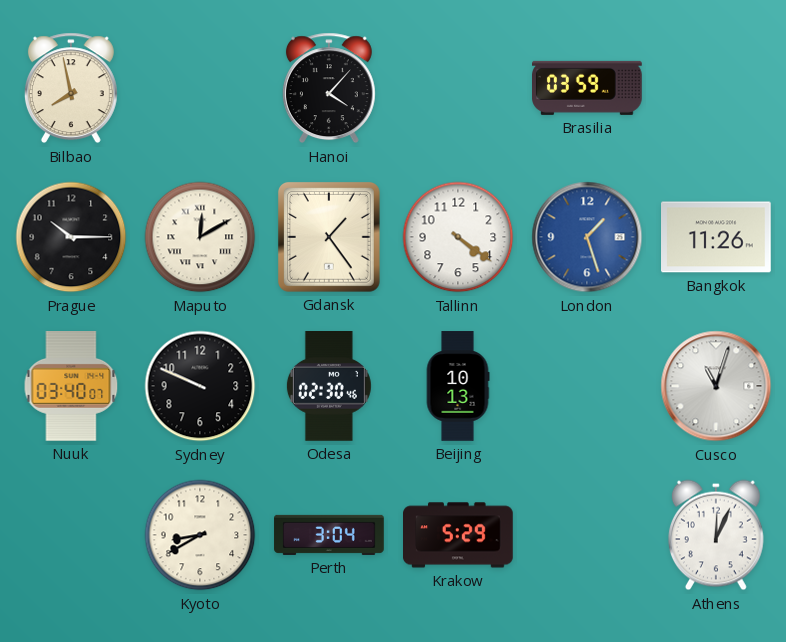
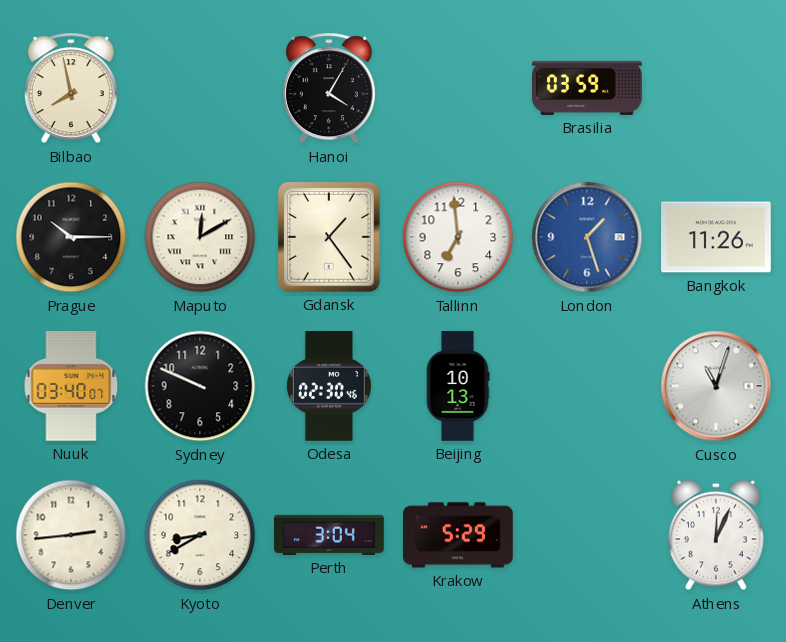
Hanoi: 4:07 -> 4:05
Tallinn: 4:21 -> 6:59
Denver: none -> 2:44
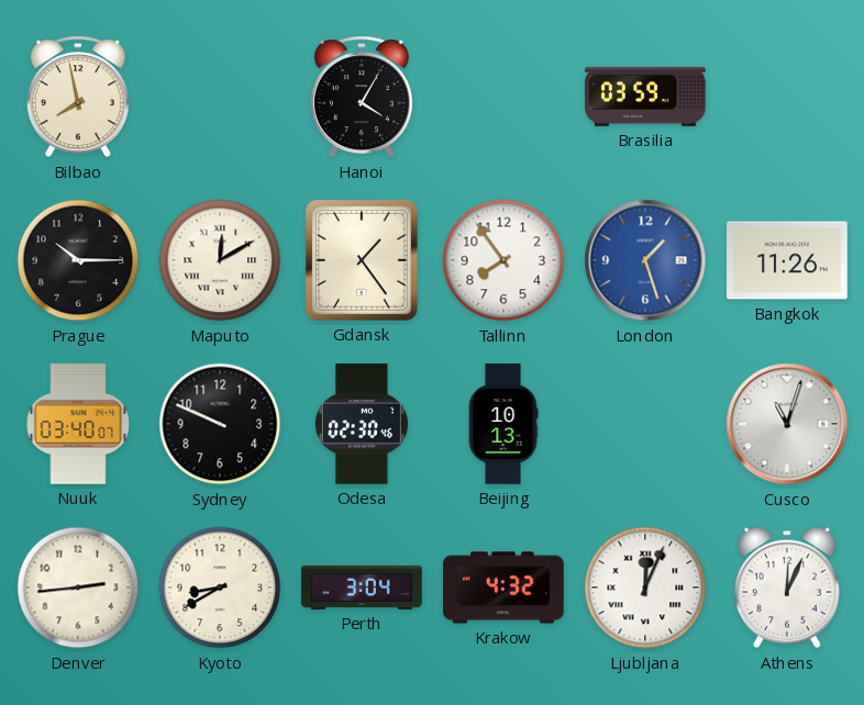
Tallinn: 6:59 -> 7:54
Krakow: 5:29 -> 4:32
Ljubljana: none -> 12:04
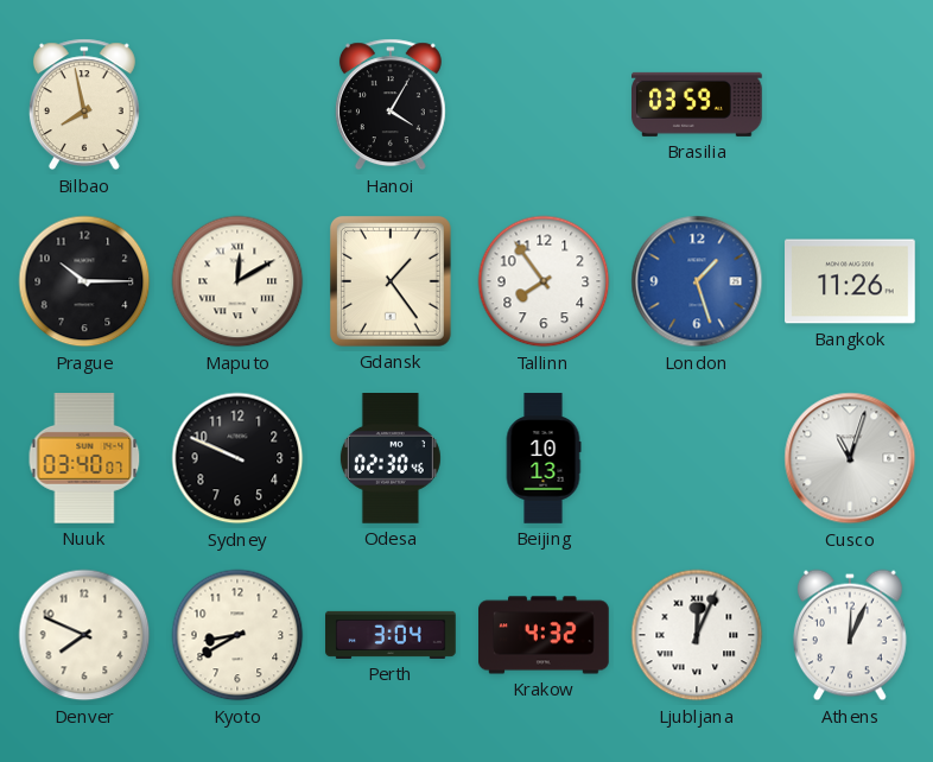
Denver: 2:44 -> 7:49
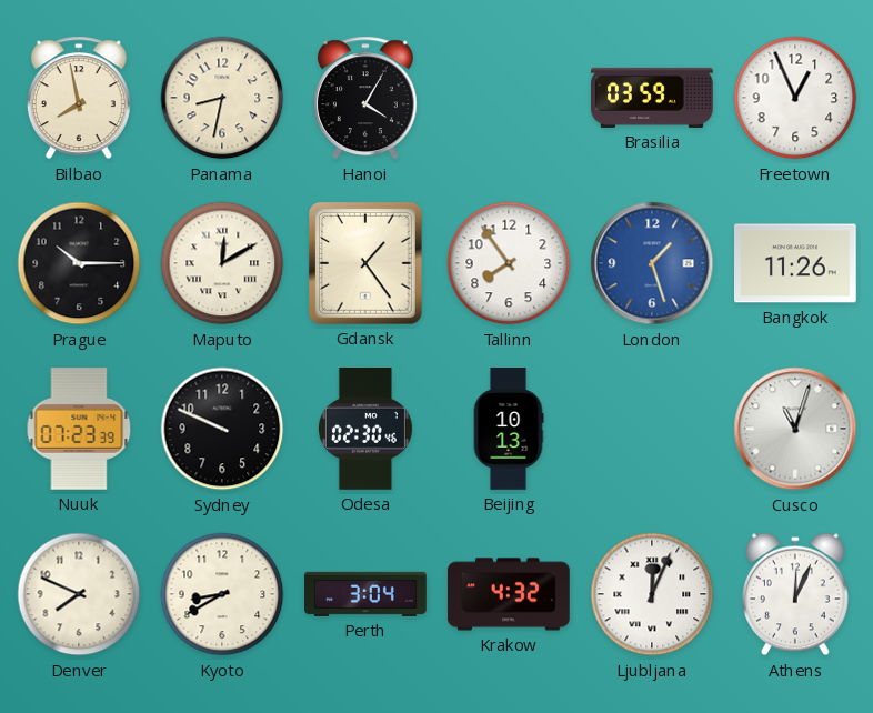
Panama: none -> 8:32
Freetown: none -> 12:56
Nuuk: 03:40 -> 07:23
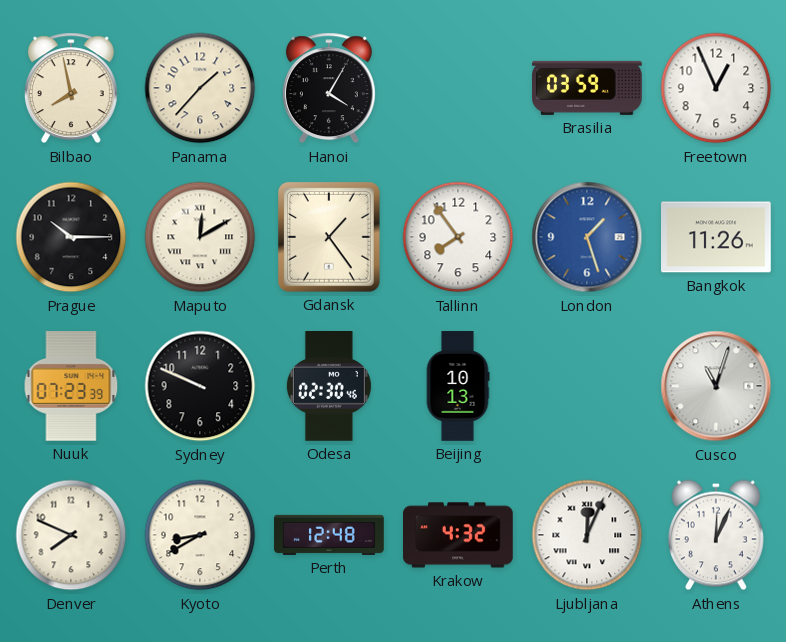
Panama: 8:32 -> 1:37
Perth: 3:04 -> 12:48
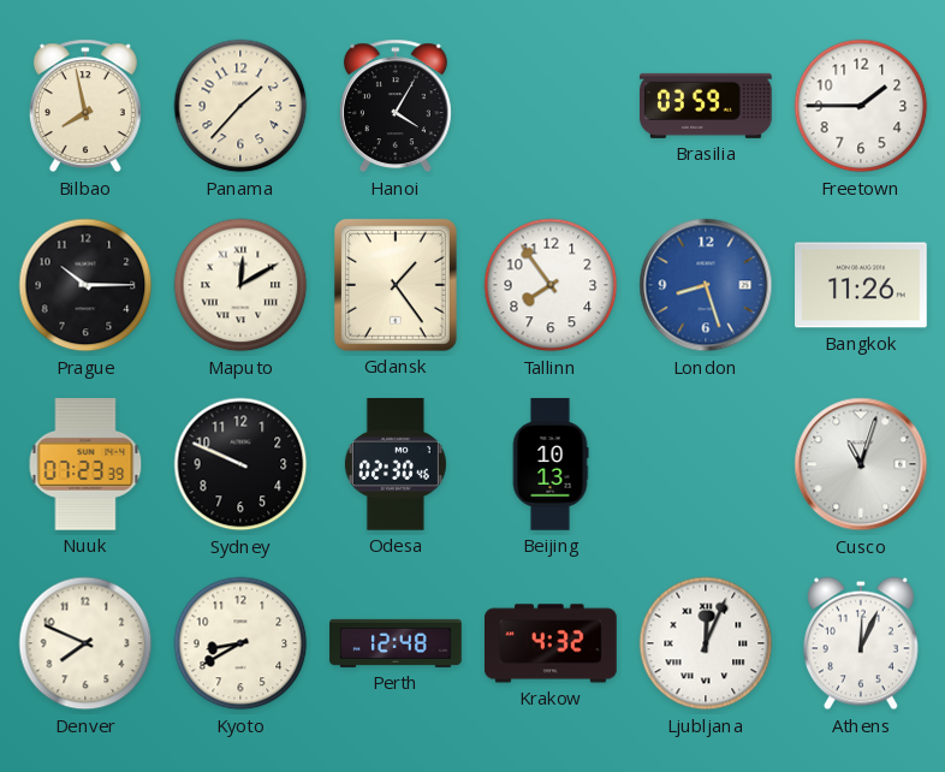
Freetown: 12:56 -> 1:45
London: 1:27 -> 8:27
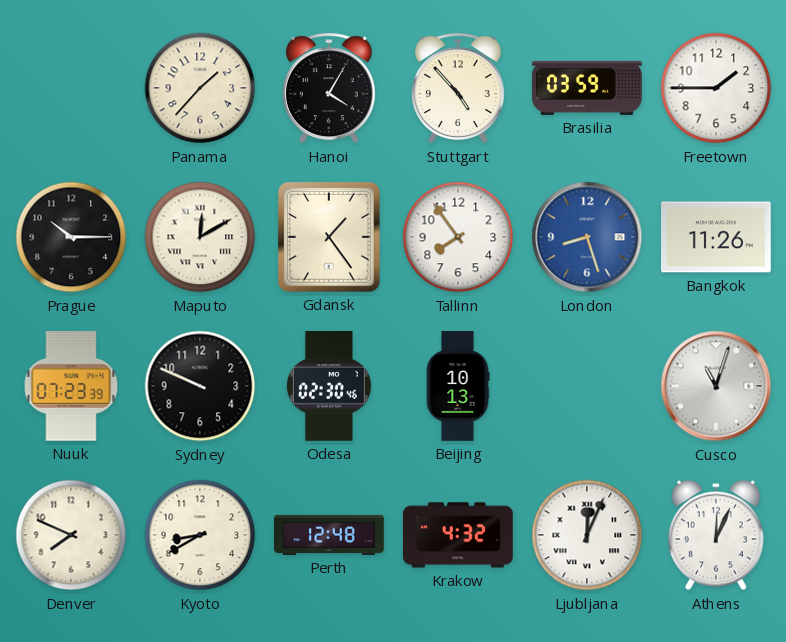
Bilbao: 7:58 -> none
Stuttgart: none -> 4:53
